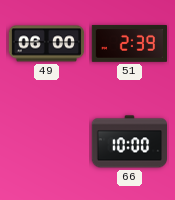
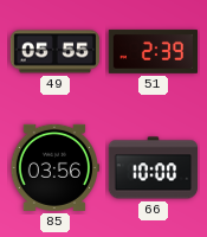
49: 06:00 -> 05:55
85: none -> 03:56
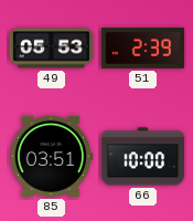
49: 05:55 -> 05:53
85: 03:56 -> 03:51
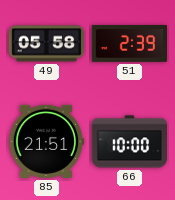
49: 05:53 -> 05:58
85: 03:51 -> 21:51
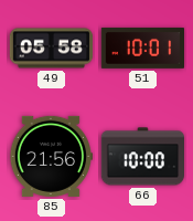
51: 2:39 -> 10:01
85: 21:51 -> 21:56
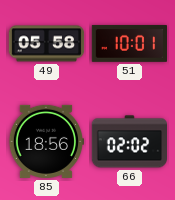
85: 21:56 -> 18:56
66: 10:00 -> 02:02
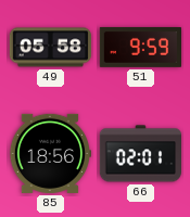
51: 10:01 -> 9:59
66: 02:02 -> 02:01
